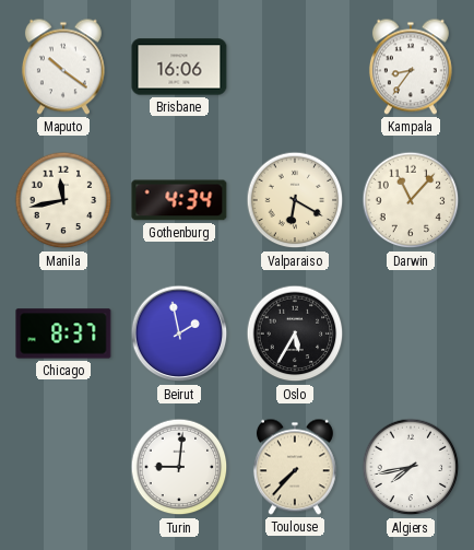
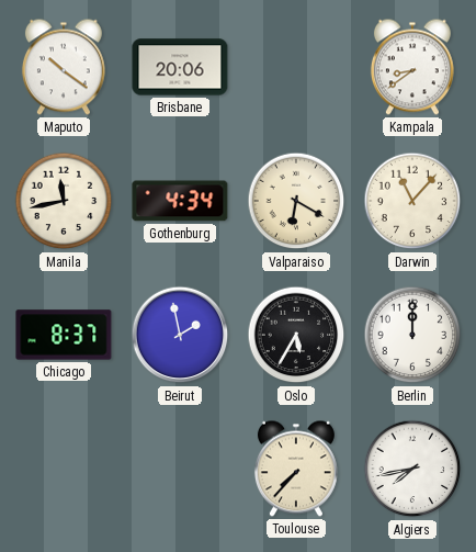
Brisbane: 16:06 -> 20:06
Kampala: 8:36 -> 8:39
Berlin: none -> 12:00
Turin: 9:01 -> none
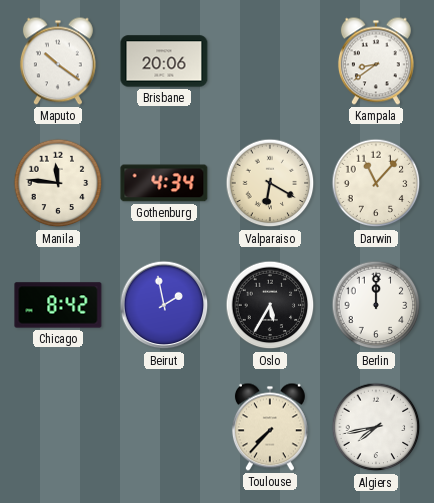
Manila: 11:43 -> 11:46
Chicago: 8:37 -> 8:42
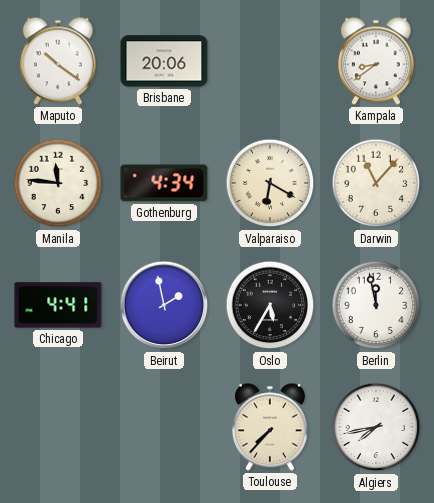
Chicago: 8:42 -> 4:41
Berlin: 12:00 -> 11:58
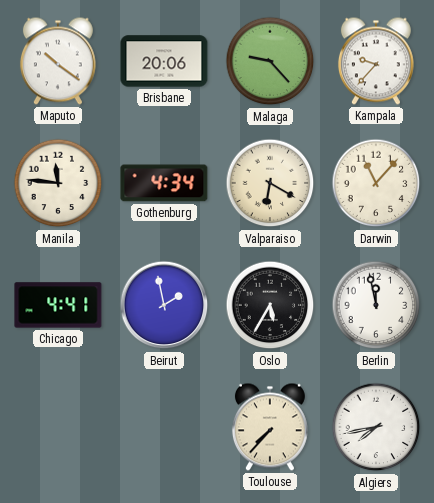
Malaga: none -> 9:23
Kampala: 8:39 -> 9:37
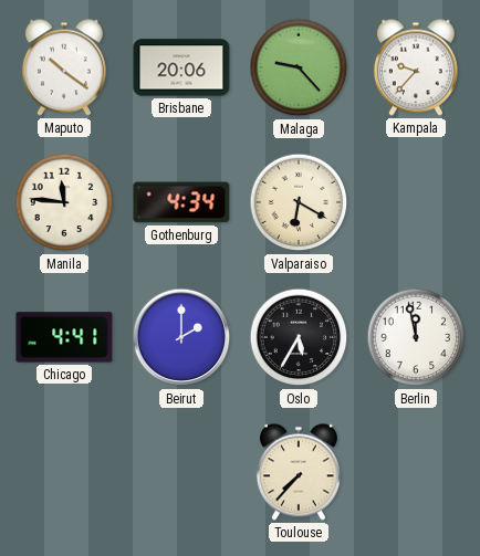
Darwin: 11:07 -> none
Beirut: 1:58 -> 2:00
Algiers: 7:43 -> none
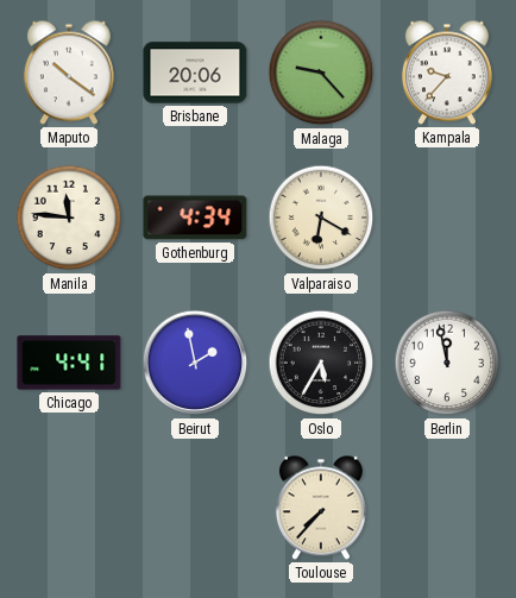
Beirut: 2:00 -> 1:58
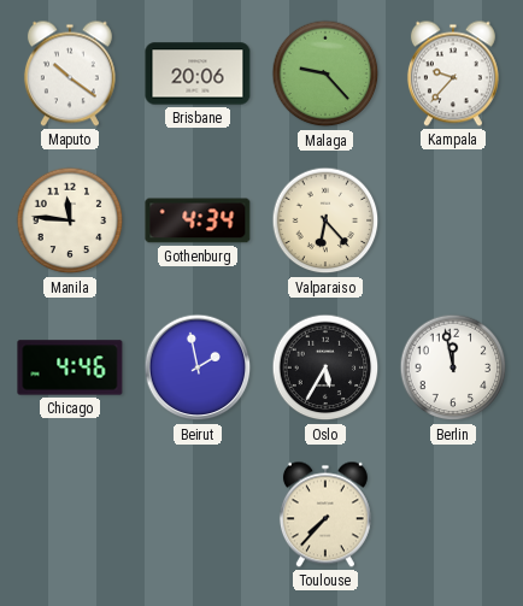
Valparaiso: 6:20 -> 6:23
Chicago: 4:41 -> 4:46
